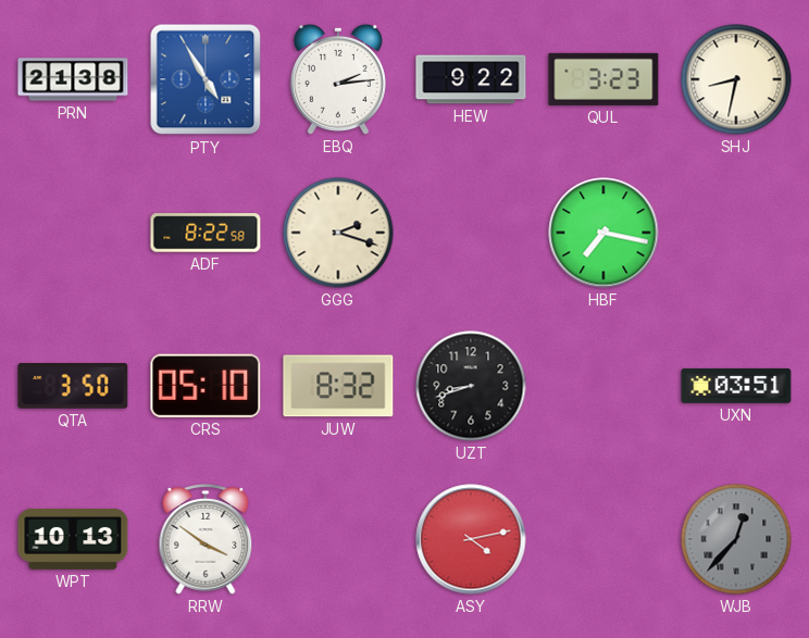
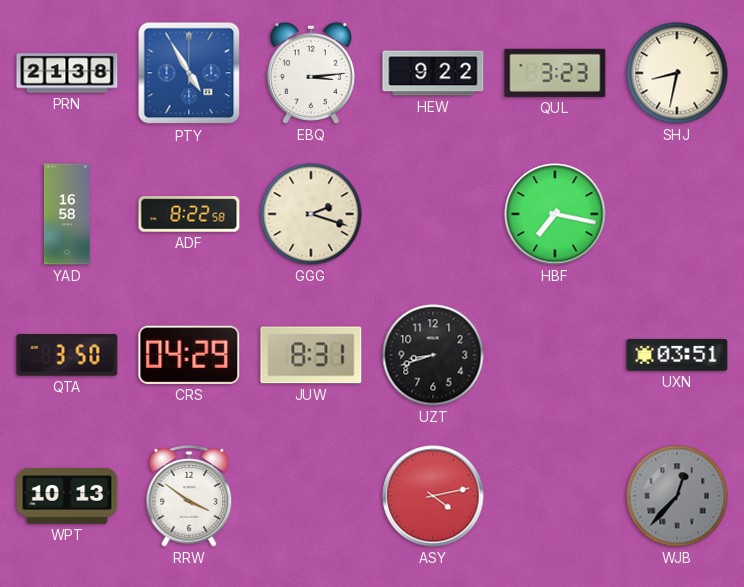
EBQ: 2:14 -> 3:14
YAD: none -> 16:58
CRS: 05:10 -> 04:29
JUW: 8:32 -> 8:31
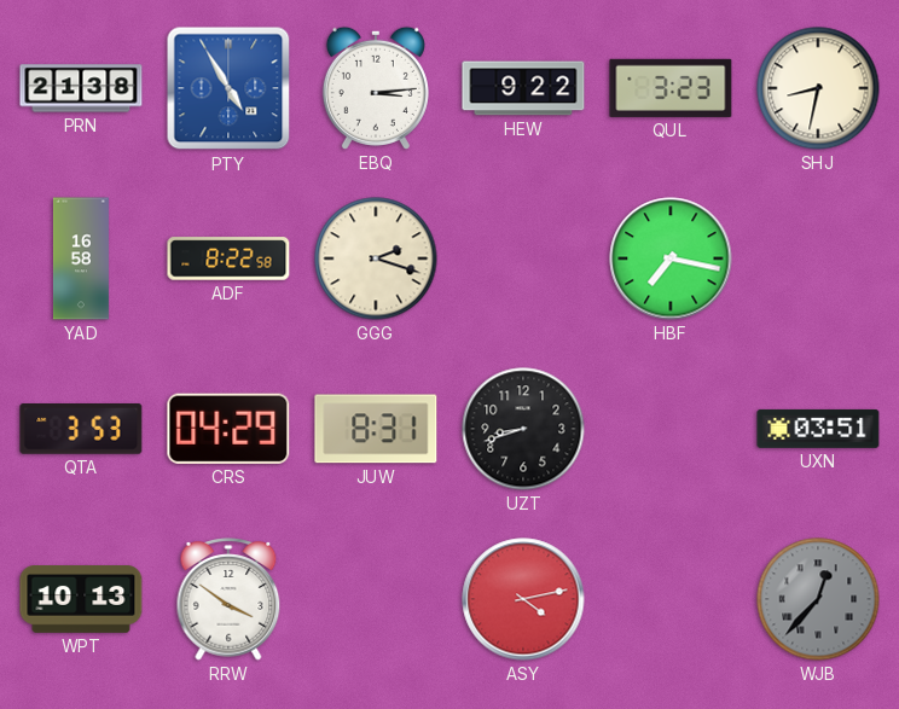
QTA: 3:50 -> 3:53
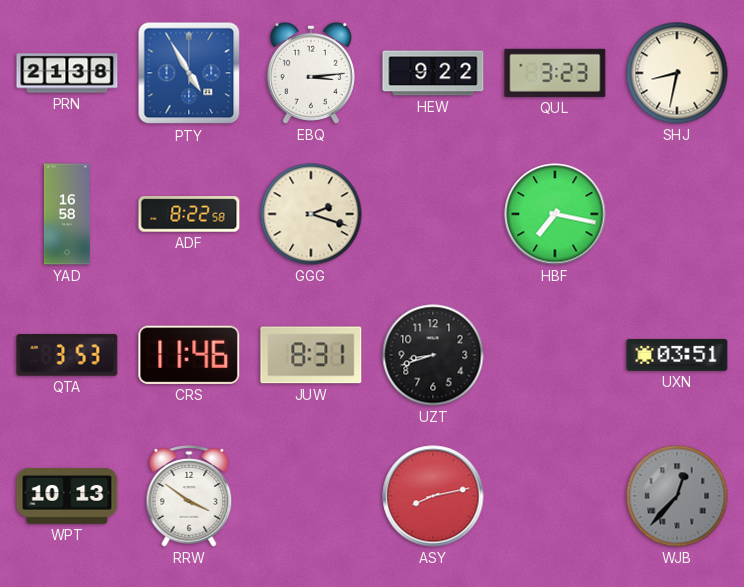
CRS: 04:29 -> 11:46
ASY: 4:13 -> 8:13
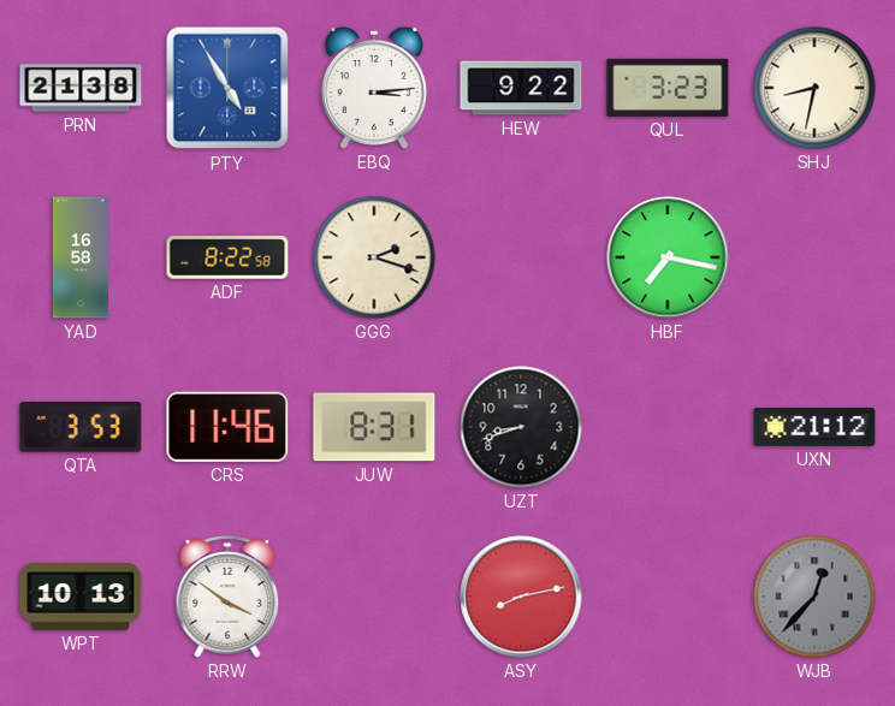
UXN: 03:51 -> 21:12
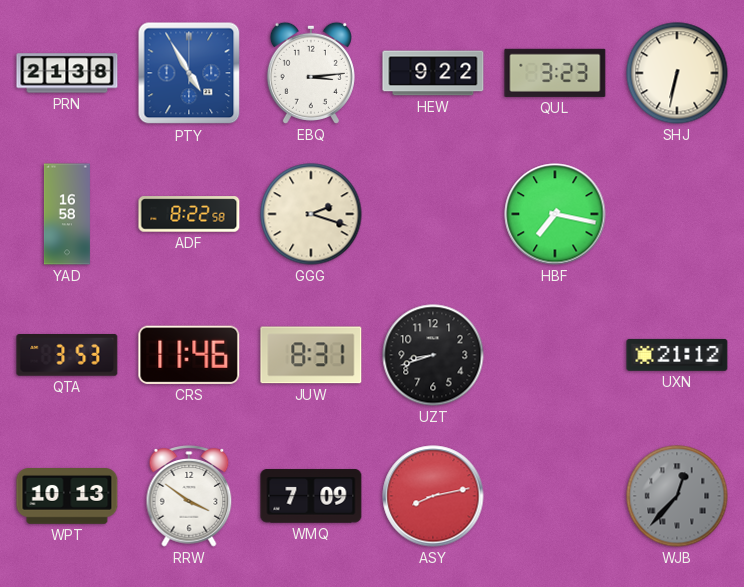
SHJ: 8:32 -> 6:32
WMQ: none -> 7:09
